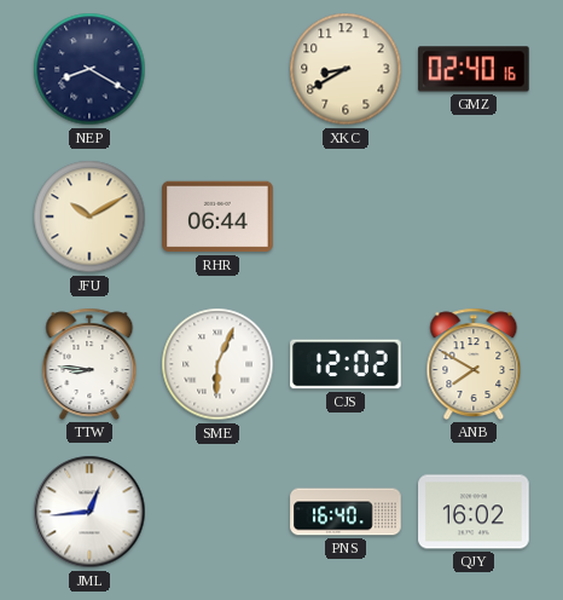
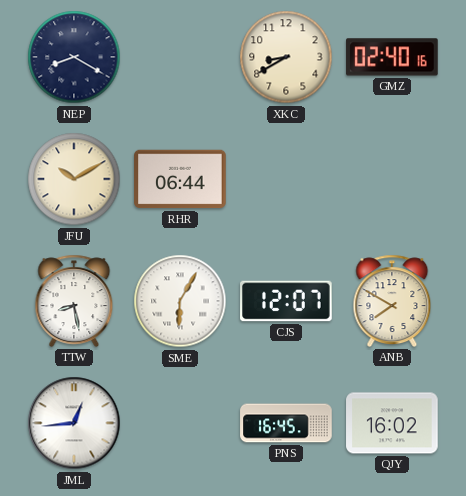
TTW: 8:46 -> 8:28
SME: 6:04 -> 6:05
CJS: 12:02 -> 12:07
PNS: 16:40 -> 16:45
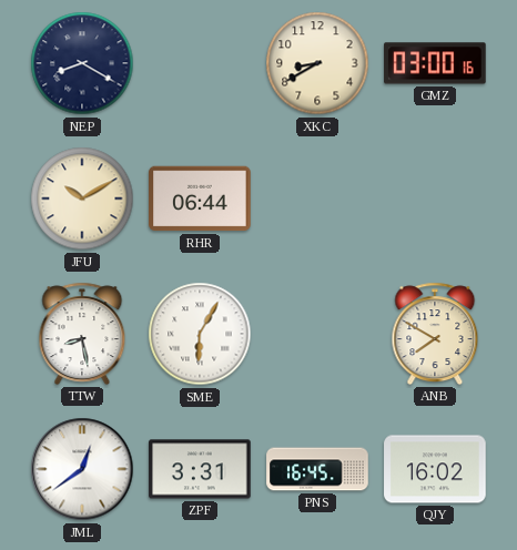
GMZ: 02:40 -> 03:00
CJS: 12:07 -> none
JML: 12:44 -> 12:39
ZPF: none -> 3:31
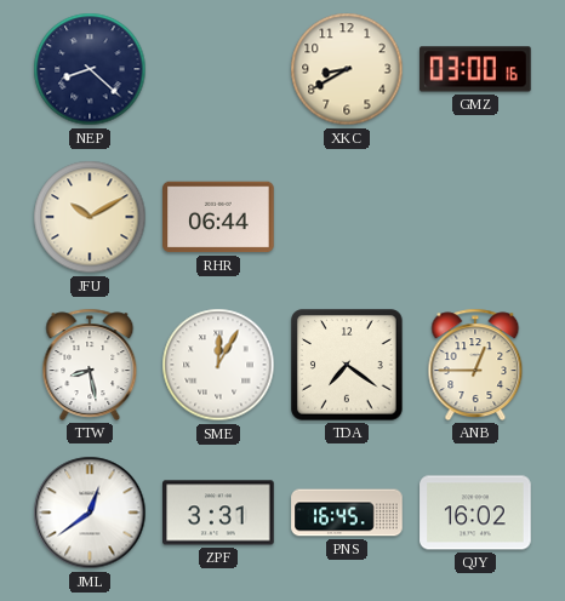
NEP: 8:20 -> 8:22
SME: 6:05 -> 12:05
TDA: none -> 7:21
ANB: 7:50 -> 12:45
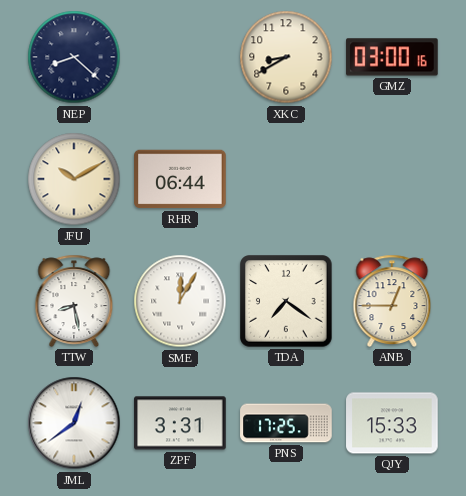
PNS: 16:45 -> 17:25
QJY: 16:02 -> 15:33
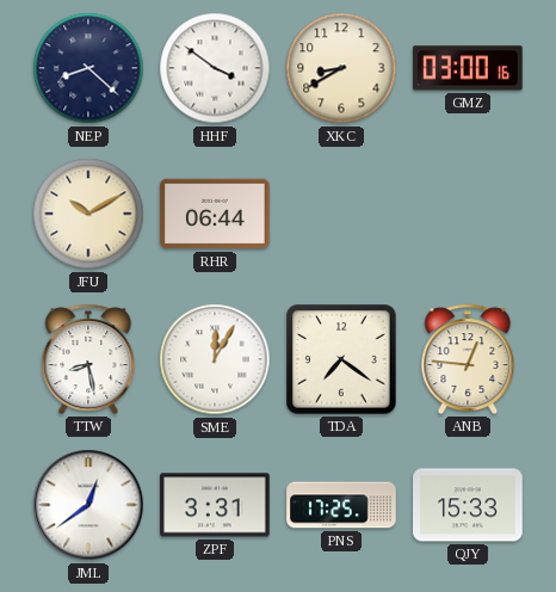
HHF: none -> 3:51
ANB: 12:45 -> 12:46
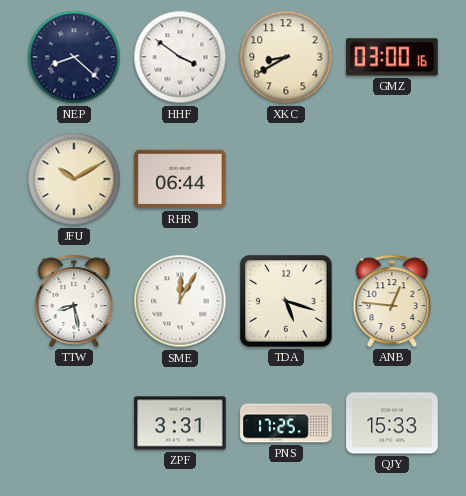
TDA: 7:21 -> 5:18
JML: 12:39 -> none
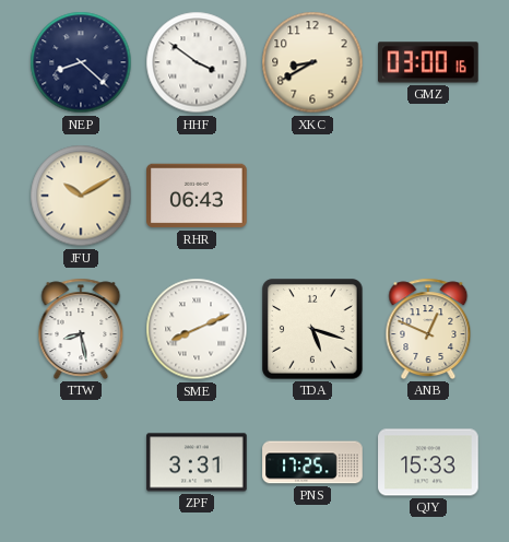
RHR: 06:44 -> 06:43
SME: 12:05 -> 8:11
ANB: 12:46 -> 12:49
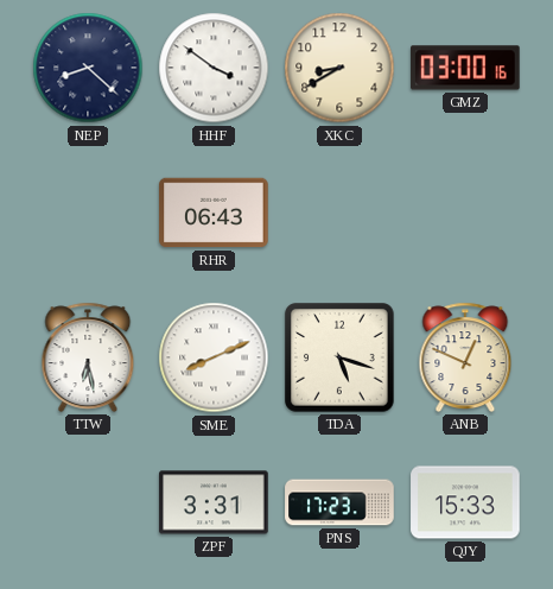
JFU: 10:10 -> none
TTW: 8:28 -> 6:28
PNS: 17:25 -> 17:23
